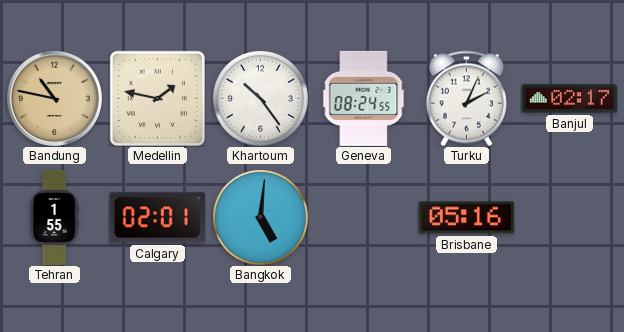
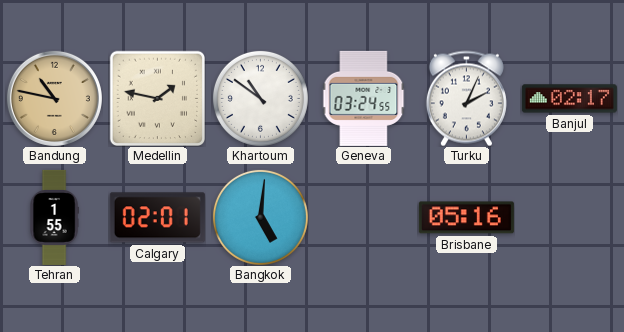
Khartoum: 10:24 -> 10:51
Geneva: 08:24 -> 03:24
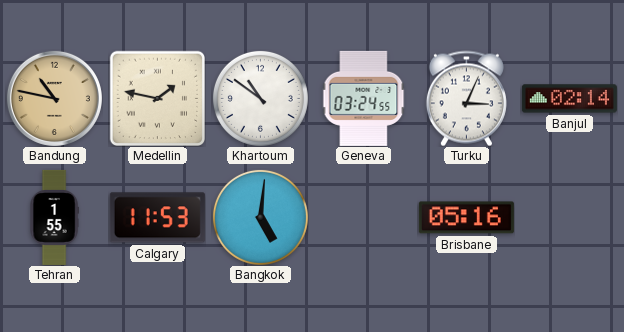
Turku: 2:04 -> 3:04
Banjul: 02:17 -> 02:14
Calgary: 02:01 -> 11:53
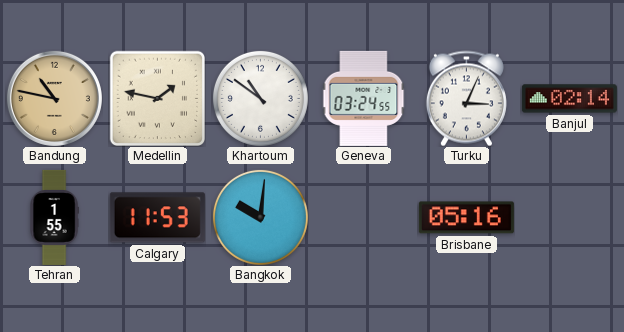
Bangkok: 5:01 -> 10:01
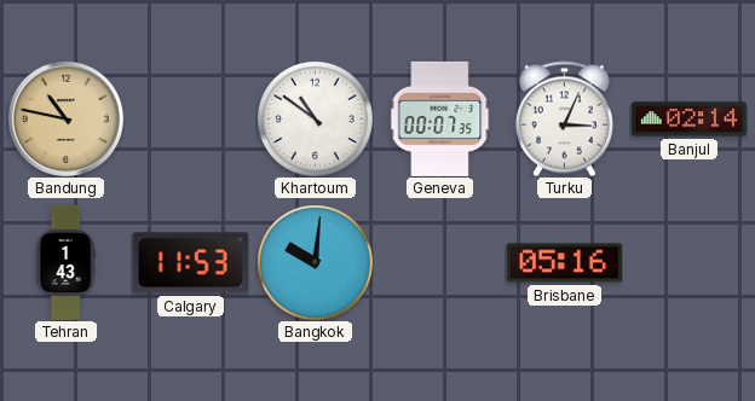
Medellin: 1:47 -> none
Geneva: 03:24 -> 00:07
Tehran: 1:55 -> 1:43
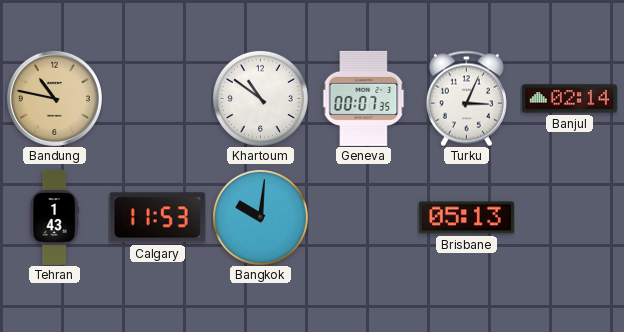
Brisbane: 05:16 -> 05:13
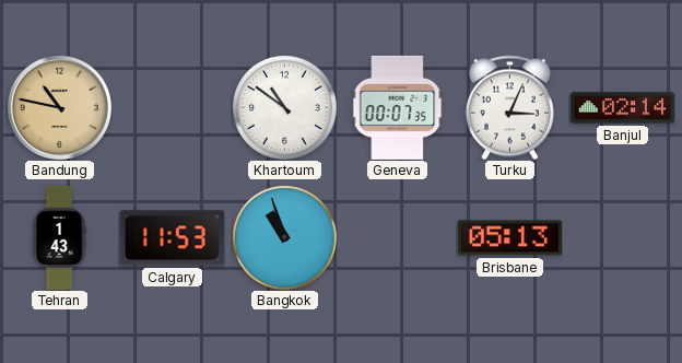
Bangkok: 10:01 -> 10:57
